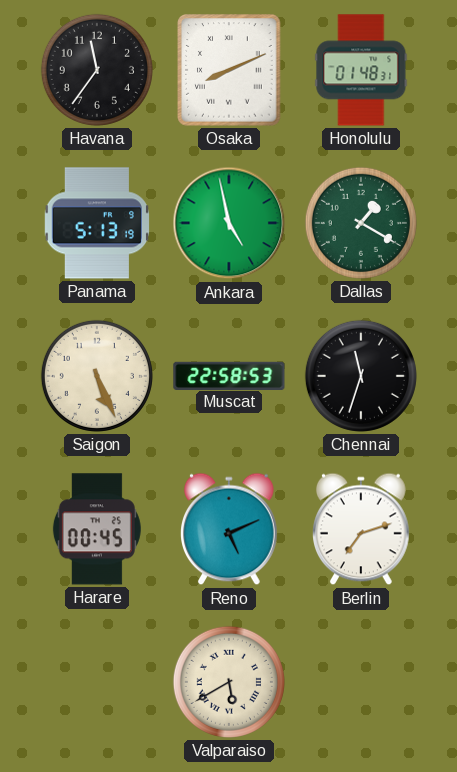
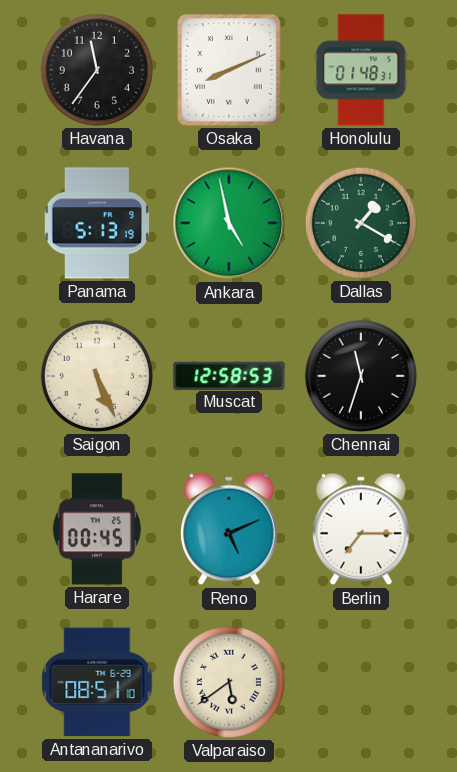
Muscat: 22:58 -> 12:58
Berlin: 7:12 -> 7:15
Antananarivo: none -> 08:51
Valparaiso: 5:40 -> 5:39
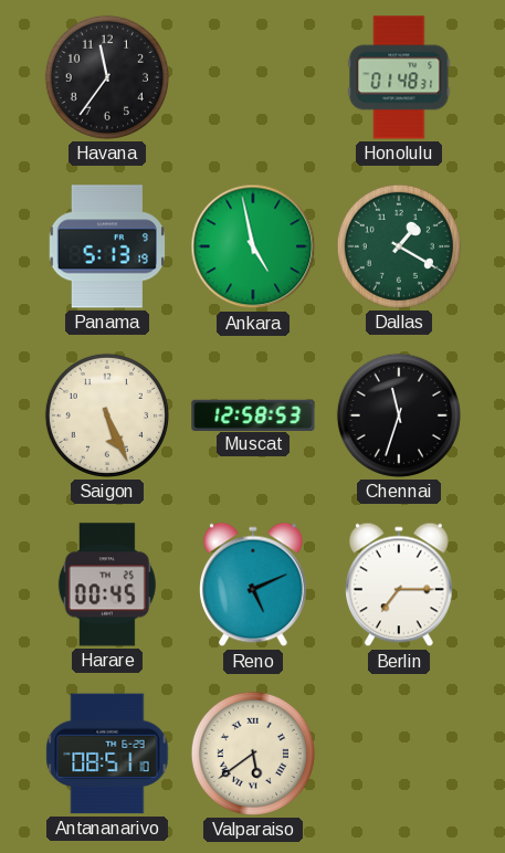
Osaka: 8:11 -> none
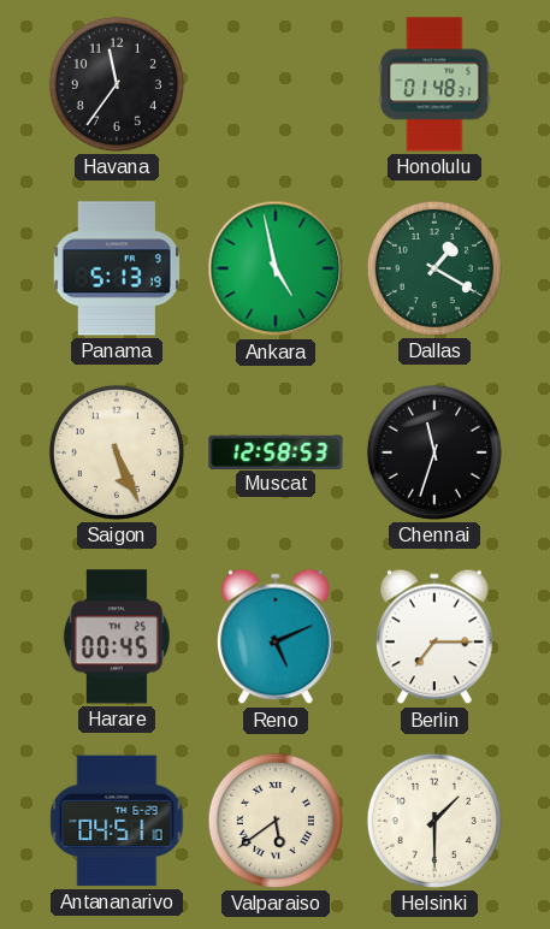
Antananarivo: 08:51 -> 04:51
Helsinki: none -> 1:30
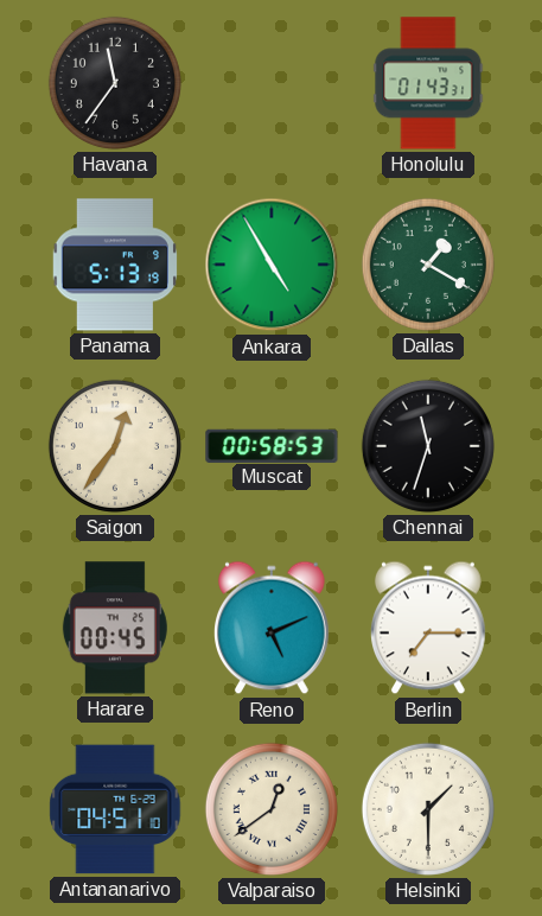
Honolulu: 01:48 -> 01:43
Ankara: 4:58 -> 4:55
Saigon: 5:26 -> 12:36
Muscat: 12:58 -> 00:58
Valparaiso: 5:39 -> 12:39
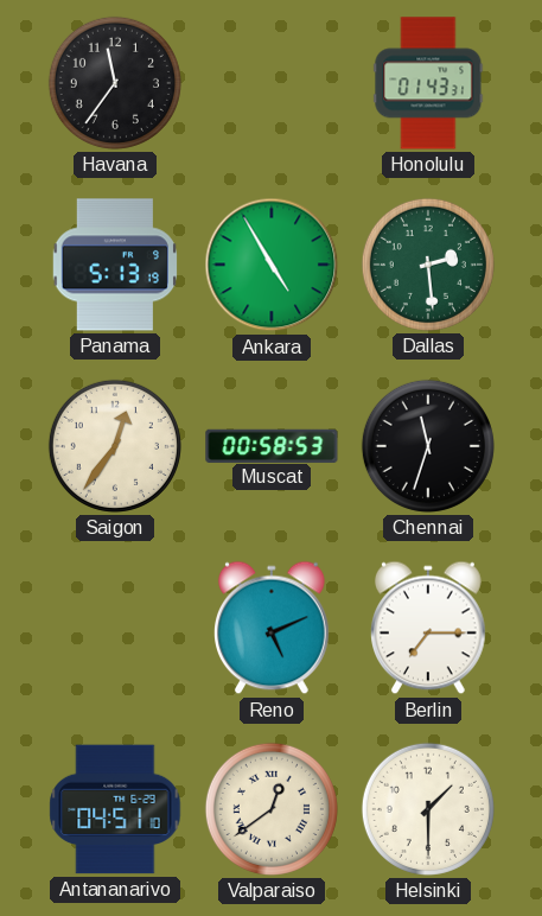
Dallas: 1:20 -> 2:29
Harare: 00:45 -> none
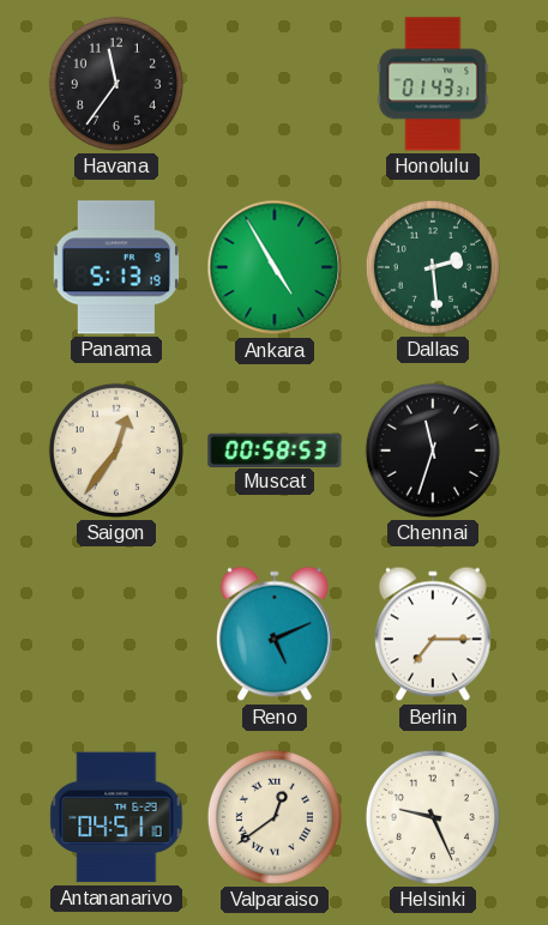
Helsinki: 1:30 -> 9:26
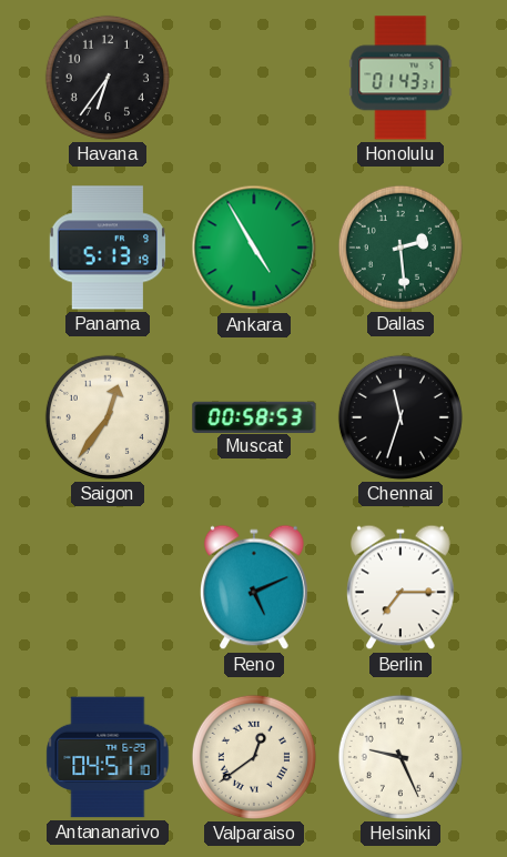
Havana: 11:36 -> 6:36
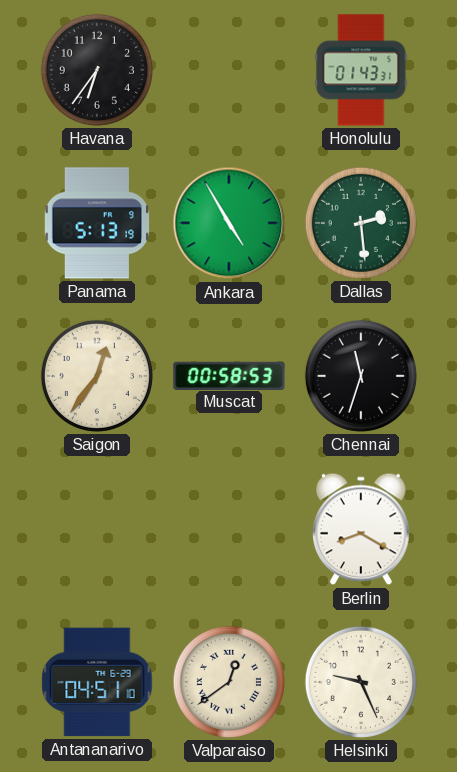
Reno: 5:11 -> none
Berlin: 7:15 -> 8:20
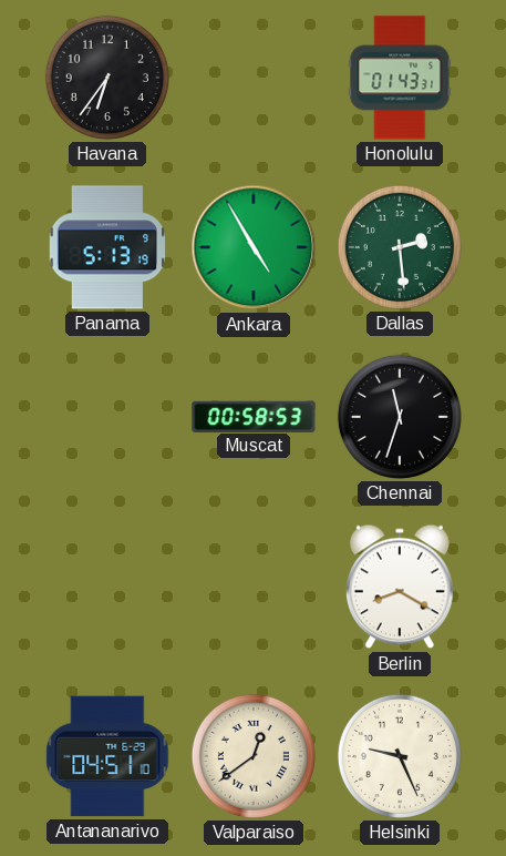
Saigon: 12:36 -> none
